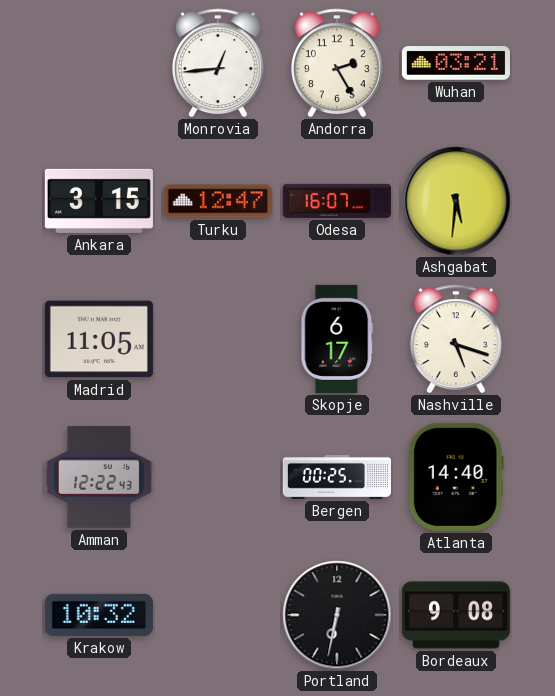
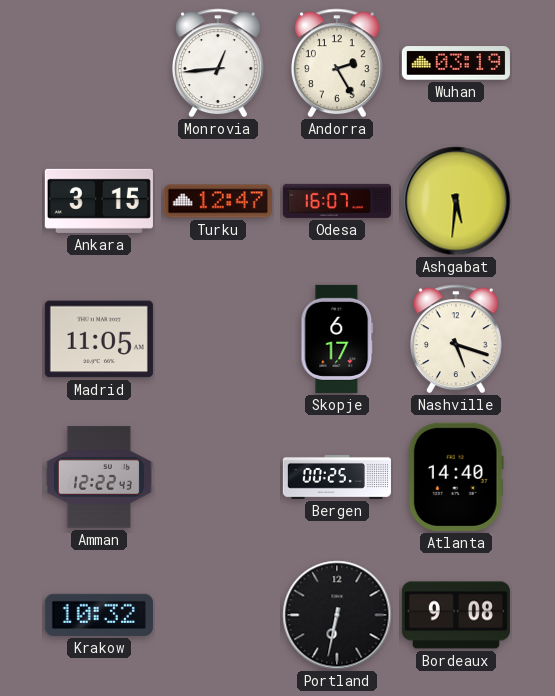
Wuhan: 03:21 -> 03:19
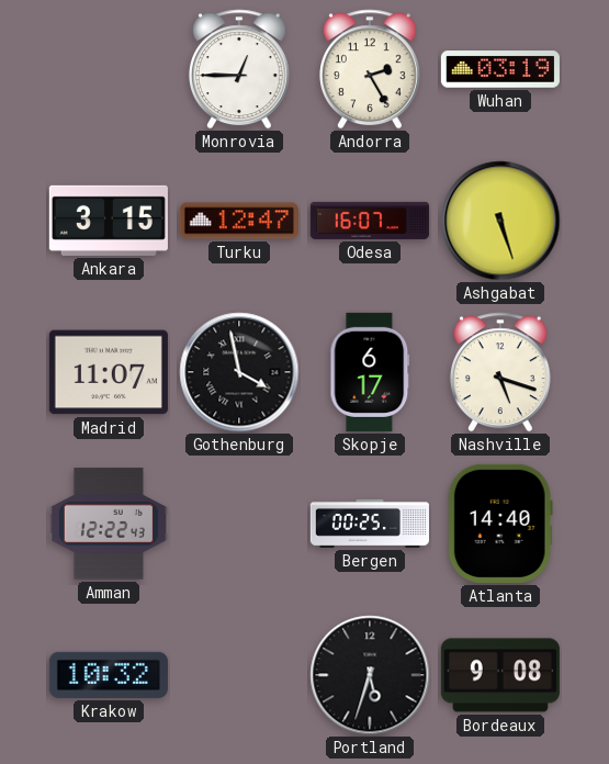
Monrovia: 12:44 -> 12:45
Ashgabat: 5:31 -> 5:27
Madrid: 11:05 -> 11:07
Gothenburg: none -> 3:58
Portland: 6:32 -> 5:33
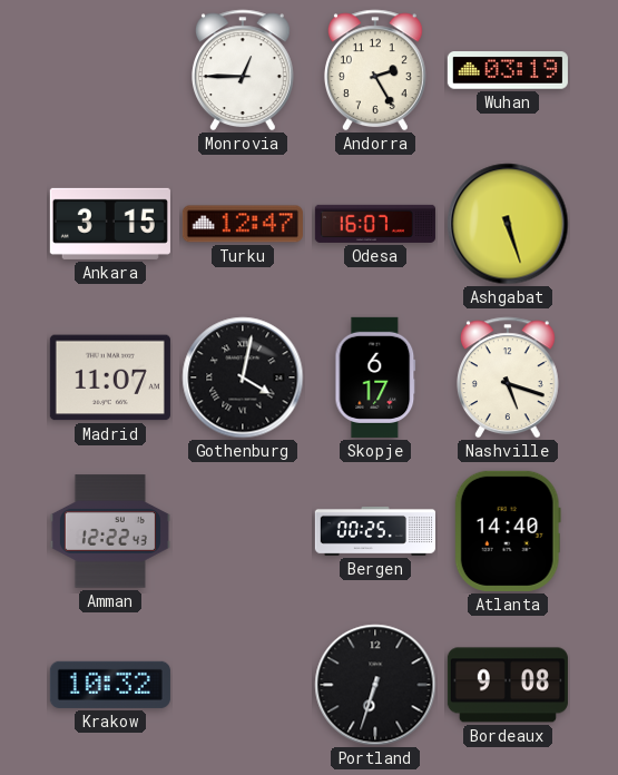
Gothenburg: 3:58 -> 4:02
Portland: 5:33 -> 6:33
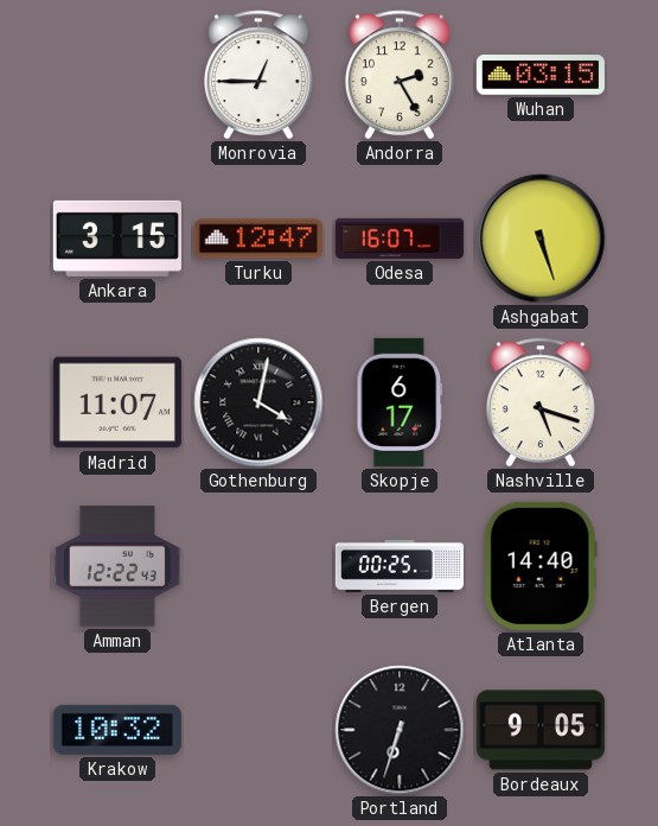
Wuhan: 03:19 -> 03:15
Bordeaux: 9:08 -> 9:05
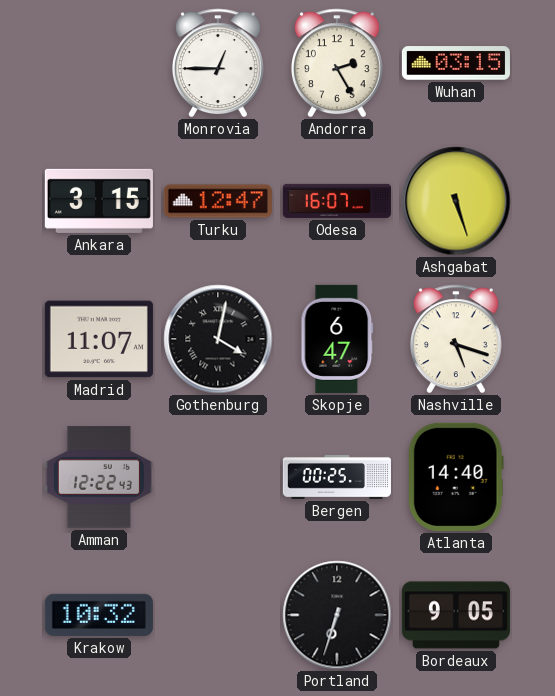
Skopje: 6:17 -> 6:47
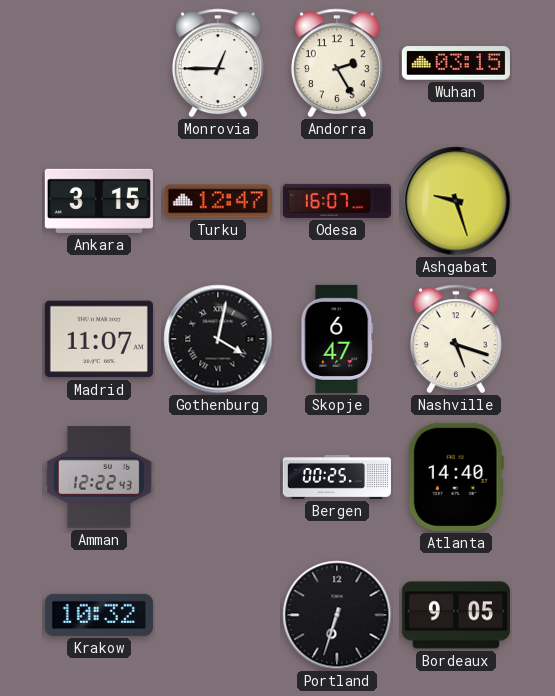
Ashgabat: 5:27 -> 9:27
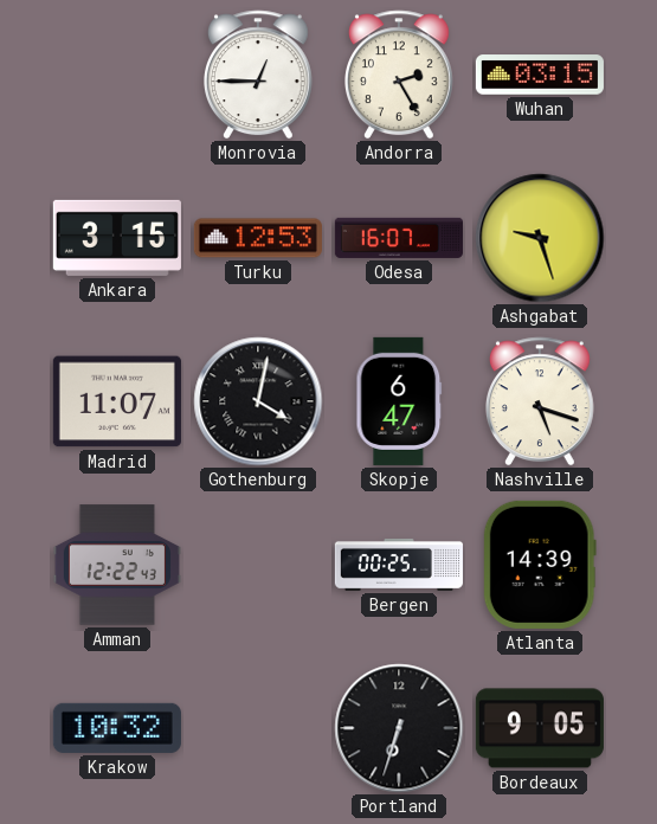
Turku: 12:47 -> 12:53
Atlanta: 14:40 -> 14:39
